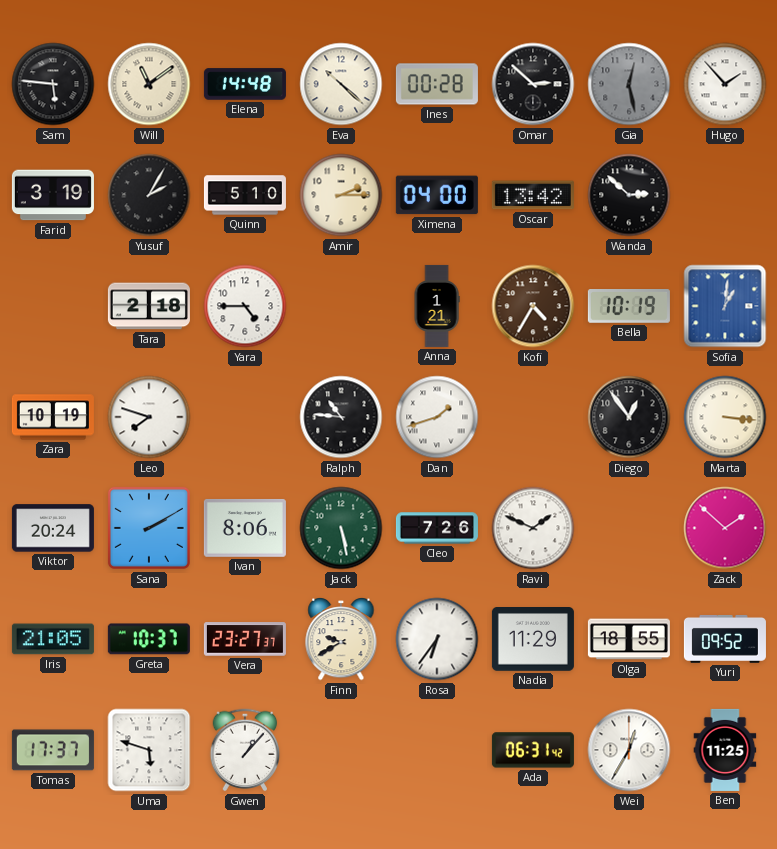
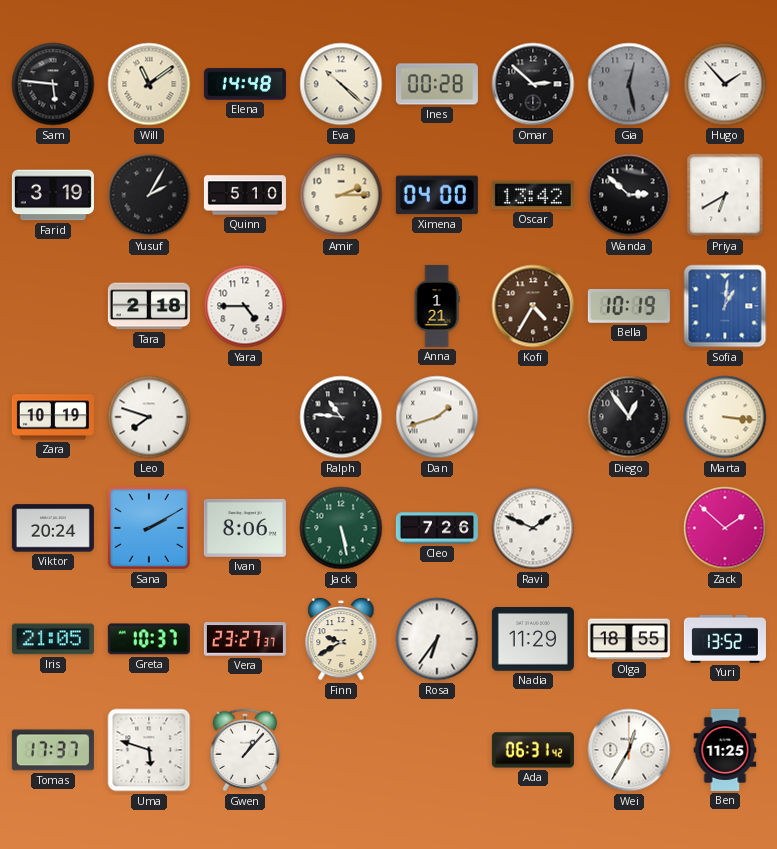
Priya: none -> 6:40
Yuri: 09:52 -> 13:52
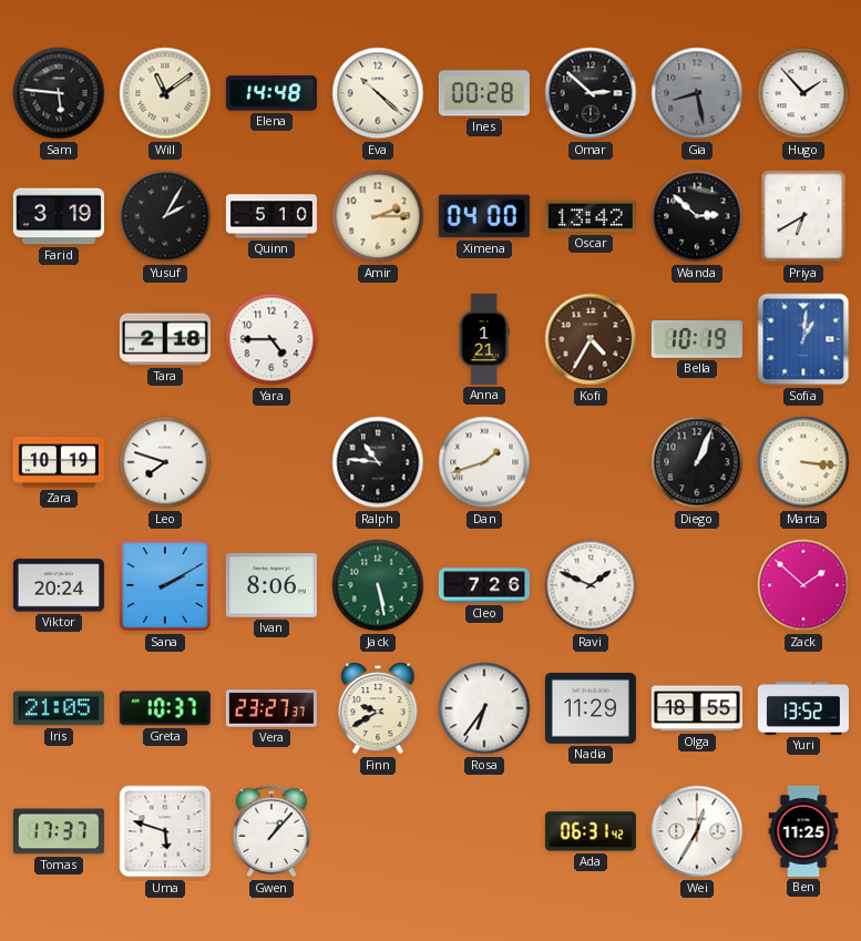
Gia: 12:28 -> 8:28
Diego: 12:54 -> 1:04
